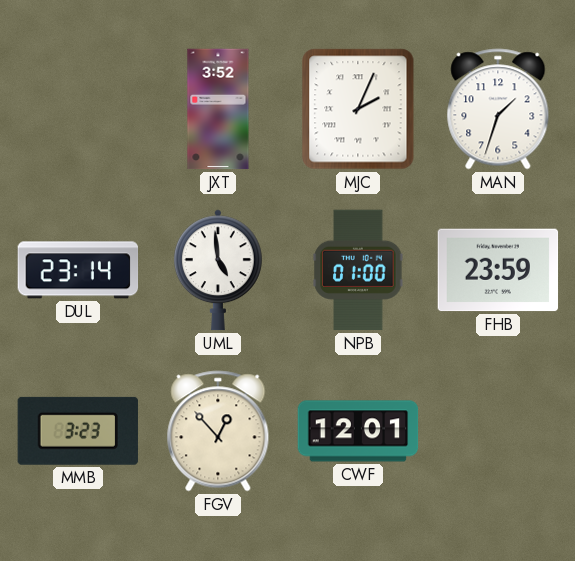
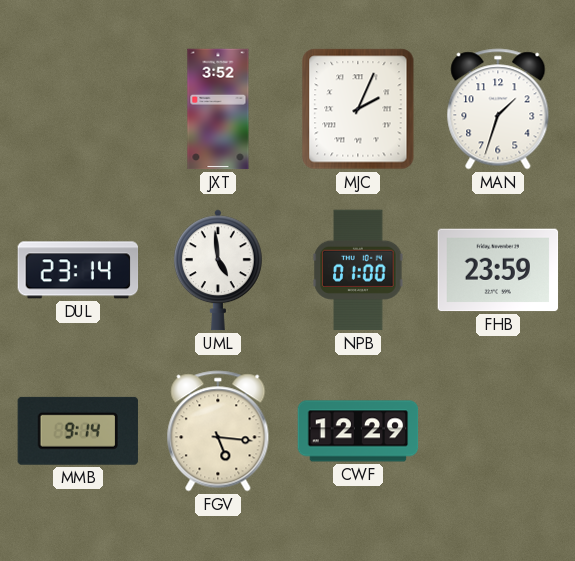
MMB: 3:23 -> 9:14
FGV: 12:53 -> 5:16
CWF: 12:01 -> 12:29
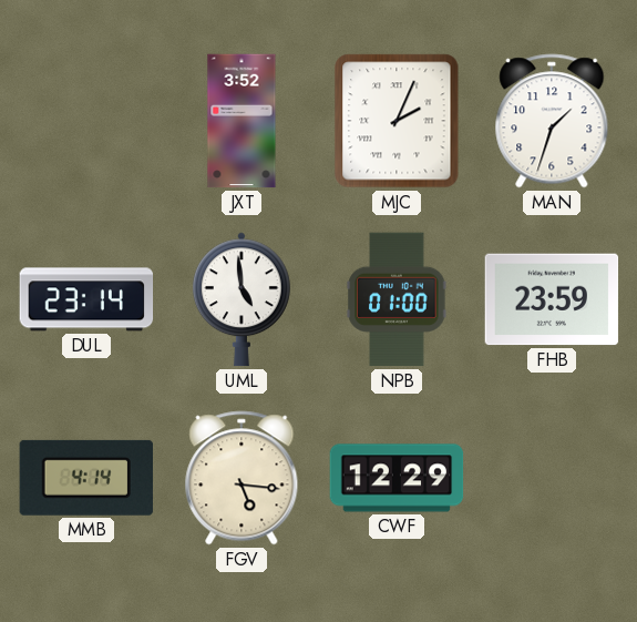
MMB: 9:14 -> 4:14
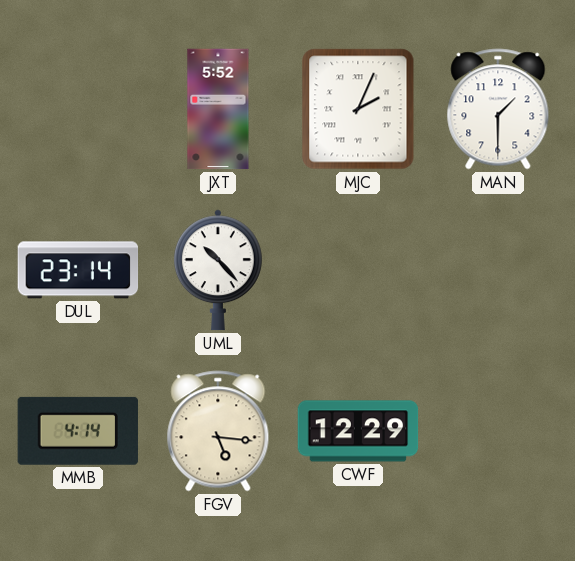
JXT: 3:52 -> 5:52
MAN: 1:33 -> 1:30
UML: 4:59 -> 10:23
NPB: 01:00 -> none
FHB: 23:59 -> none
